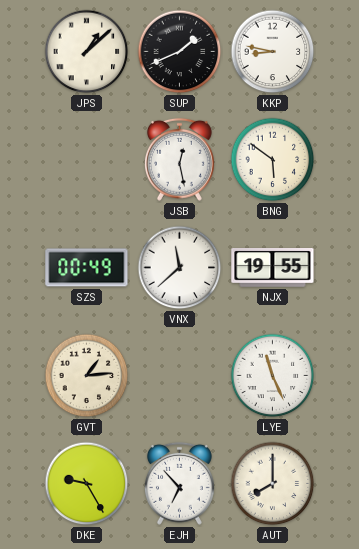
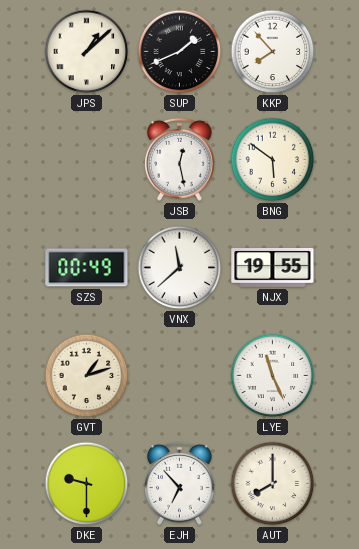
KKP: 8:47 -> 7:53
GVT: 1:14 -> 1:12
DKE: 9:25 -> 9:30
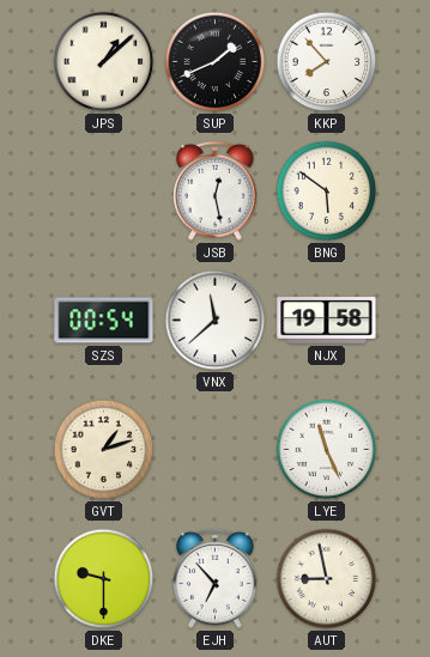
SZS: 00:49 -> 00:54
NJX: 19:55 -> 19:58
AUT: 8:00 -> 8:58
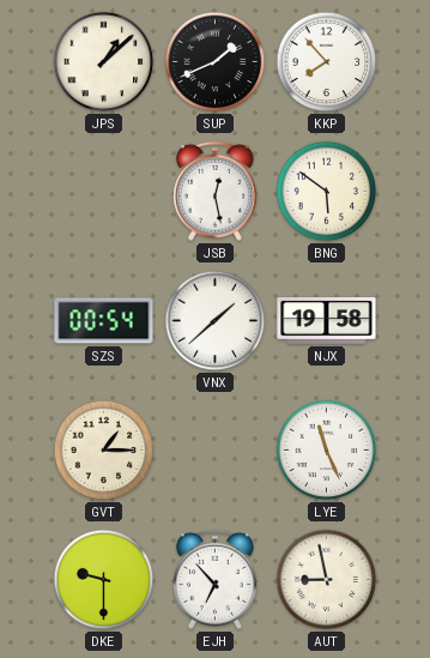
VNX: 11:38 -> 1:38
GVT: 1:12 -> 1:15
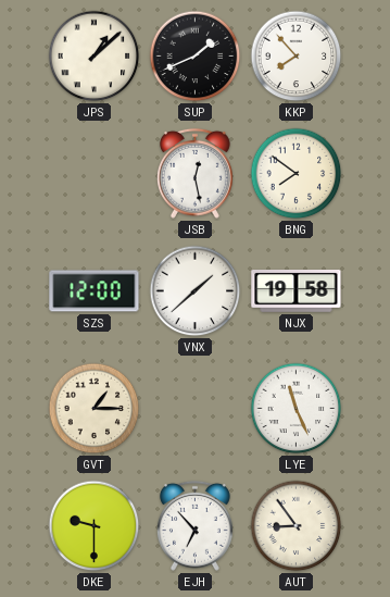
BNG: 5:51 -> 7:51
SZS: 00:54 -> 12:00
AUT: 8:58 -> 8:54
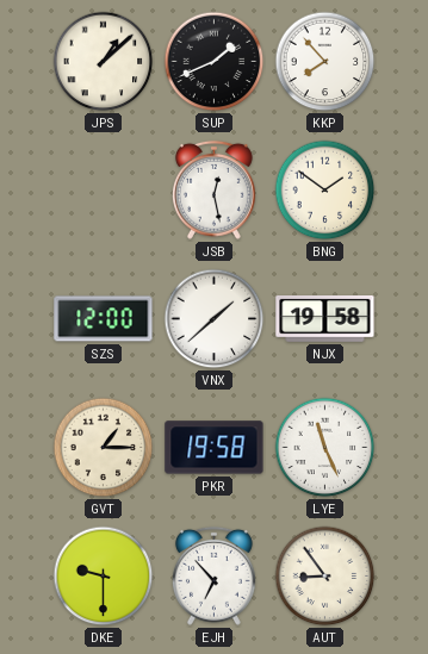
BNG: 7:51 -> 1:51
PKR: none -> 19:58
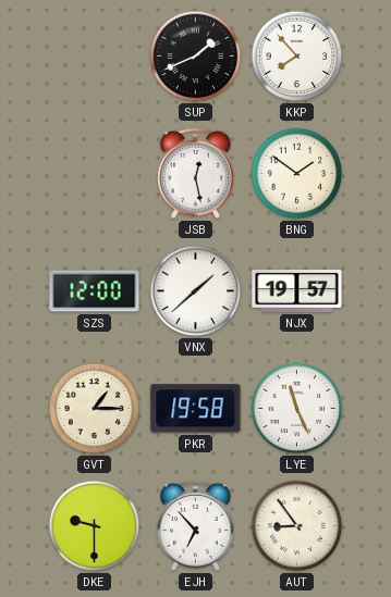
JPS: 1:08 -> none
NJX: 19:58 -> 19:57
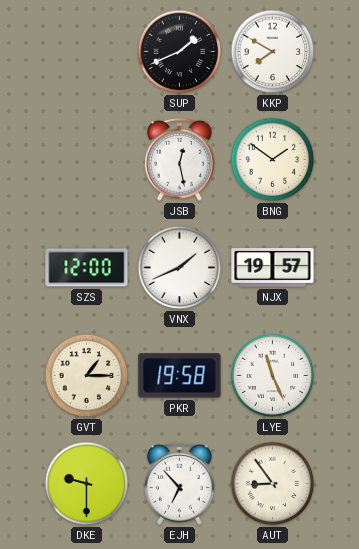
KKP: 7:53 -> 7:50
VNX: 1:38 -> 1:41
